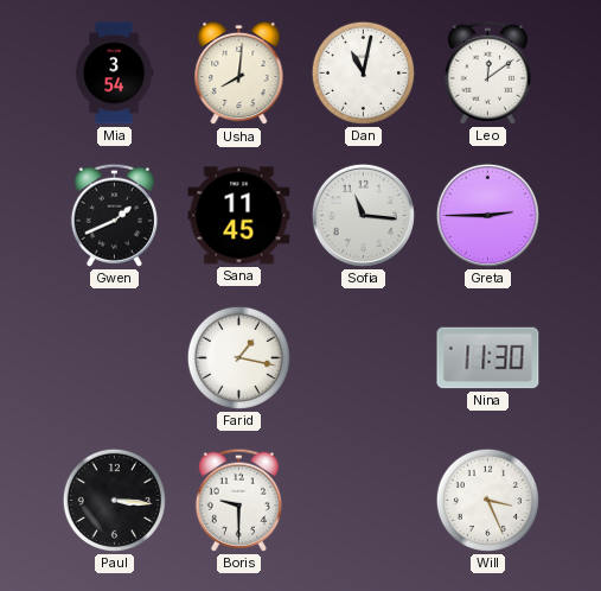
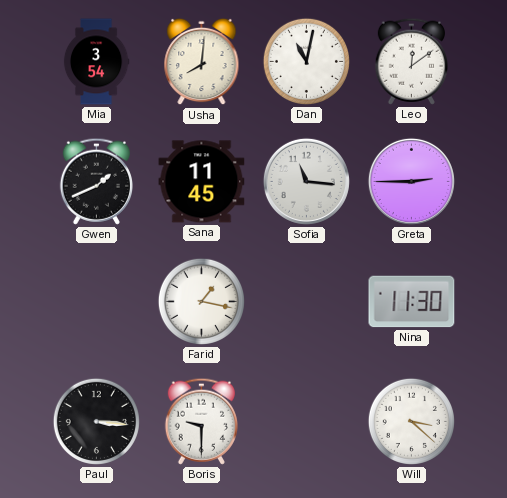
Will: 3:26 -> 3:22
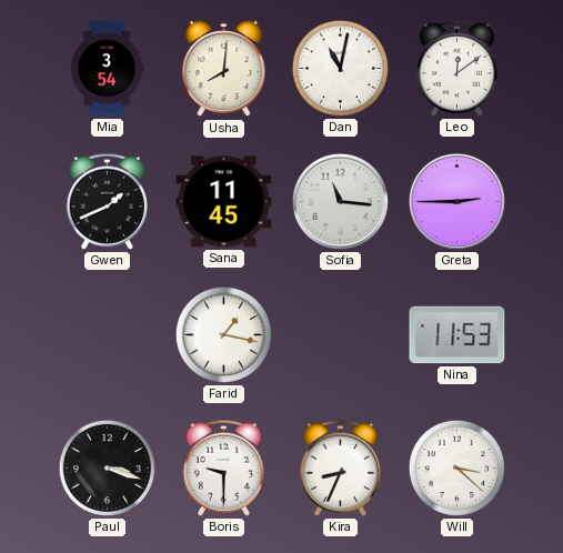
Nina: 11:30 -> 11:53
Paul: 3:16 -> 3:18
Kira: none -> 8:34
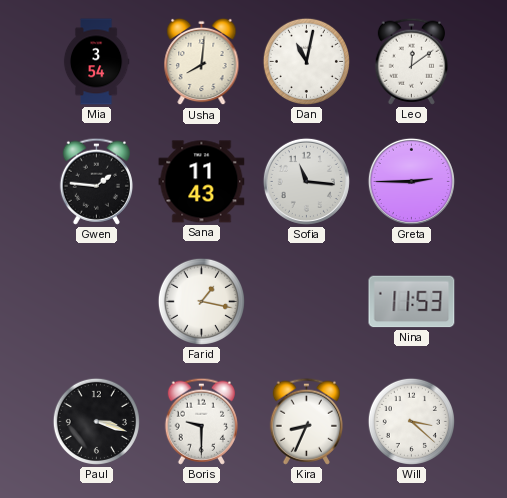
Gwen: 1:41 -> 1:46
Sana: 11:45 -> 11:43
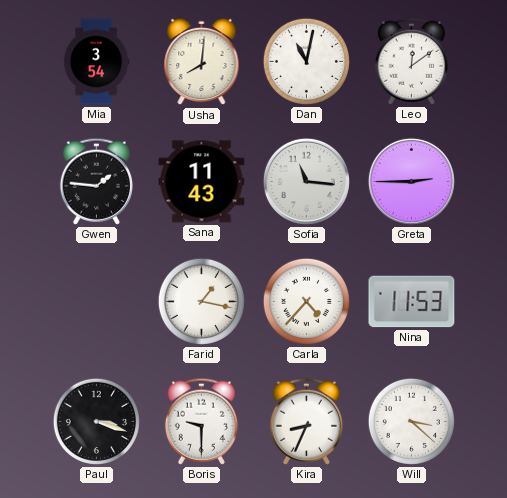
Carla: none -> 4:37
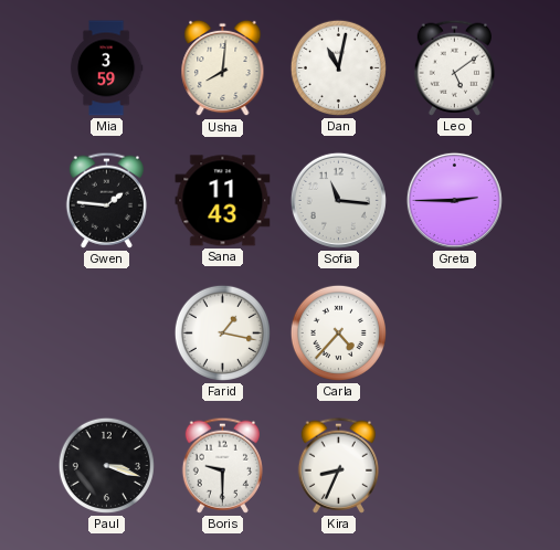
Mia: 3:54 -> 3:59
Leo: 12:09 -> 5:09
Nina: 11:53 -> none
Will: 3:22 -> none
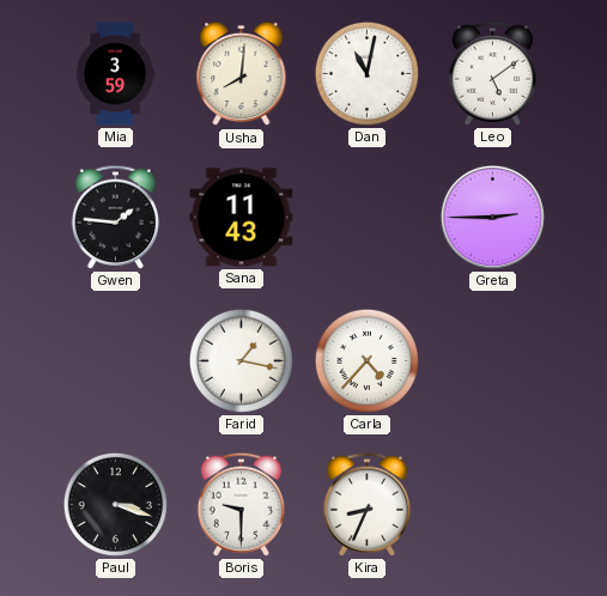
Sofia: 11:16 -> none
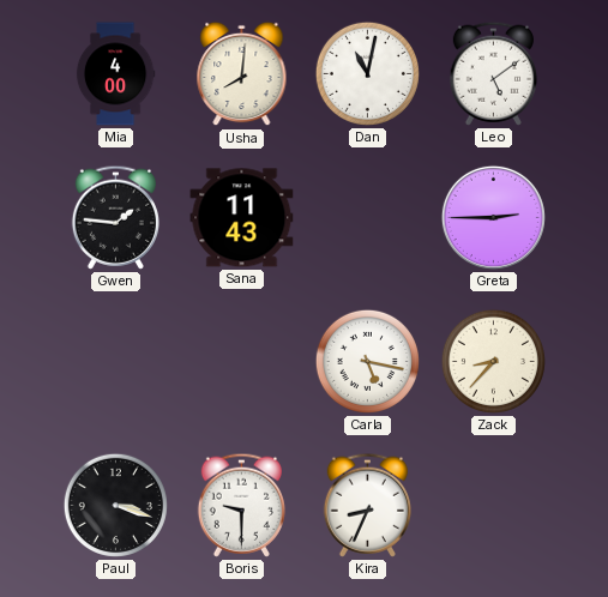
Mia: 3:59 -> 4:00
Farid: 1:17 -> none
Carla: 4:37 -> 5:17
Zack: none -> 8:37
